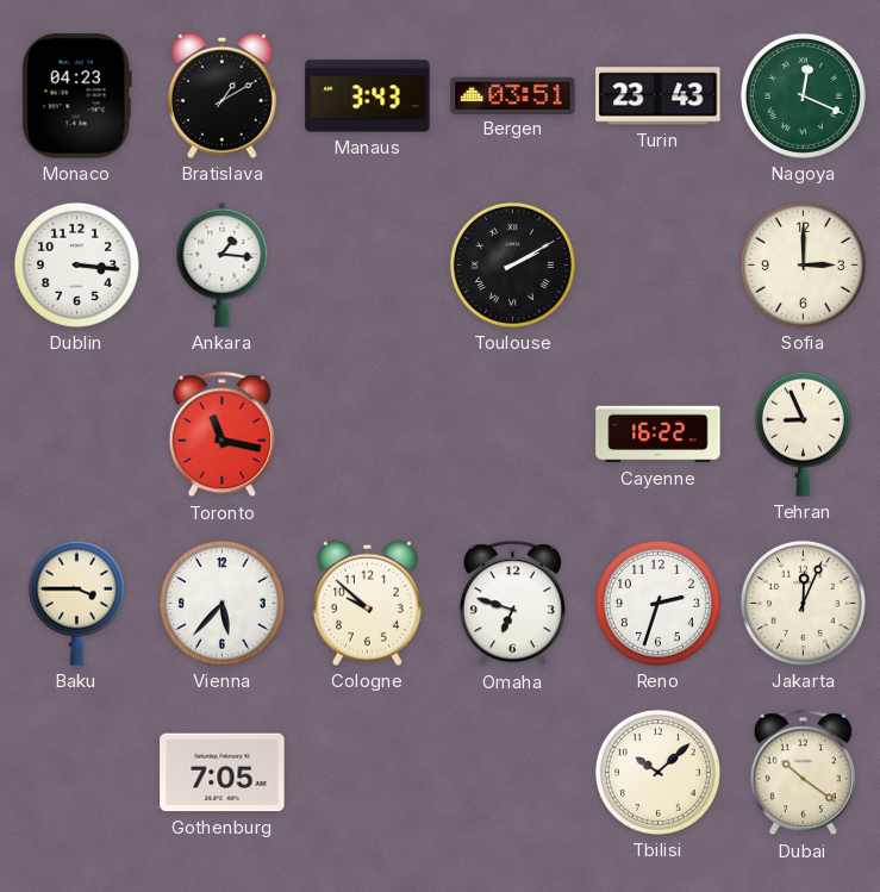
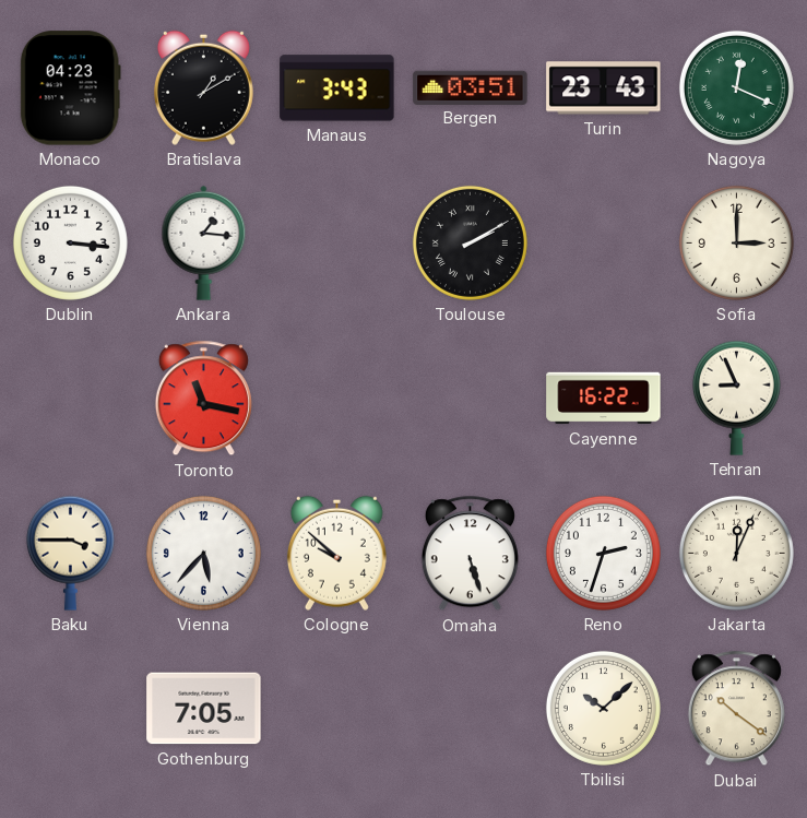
Omaha: 6:48 -> 5:27
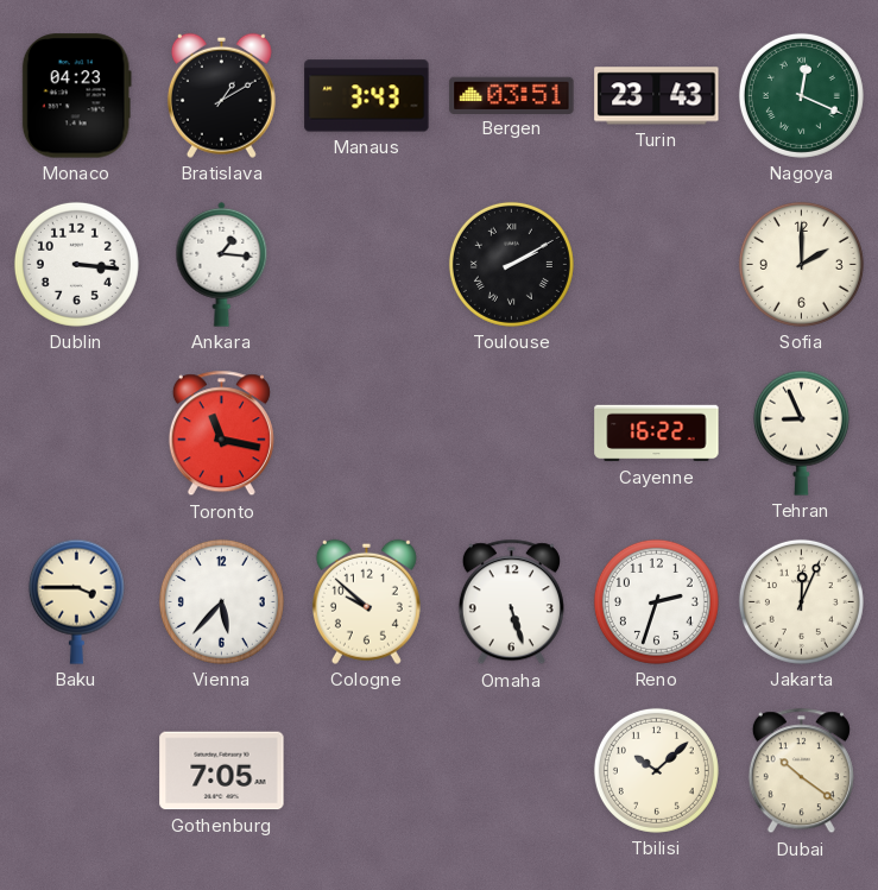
Sofia: 3:00 -> 2:00
